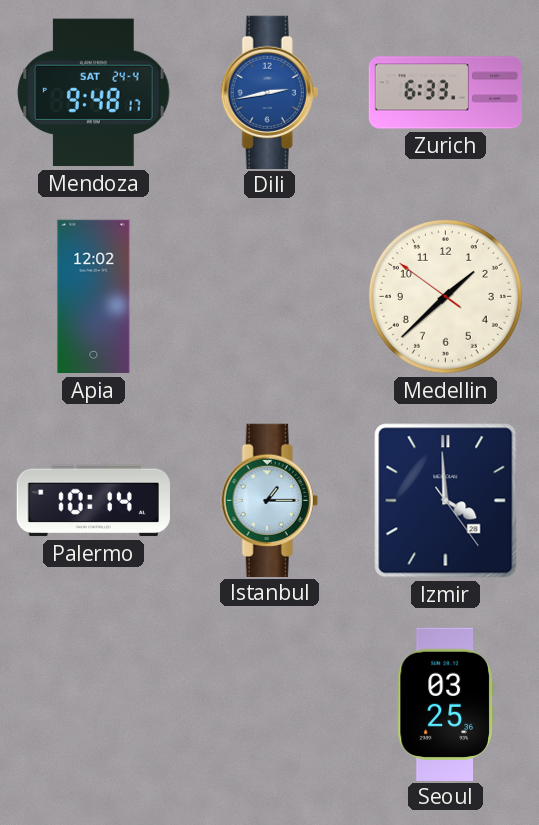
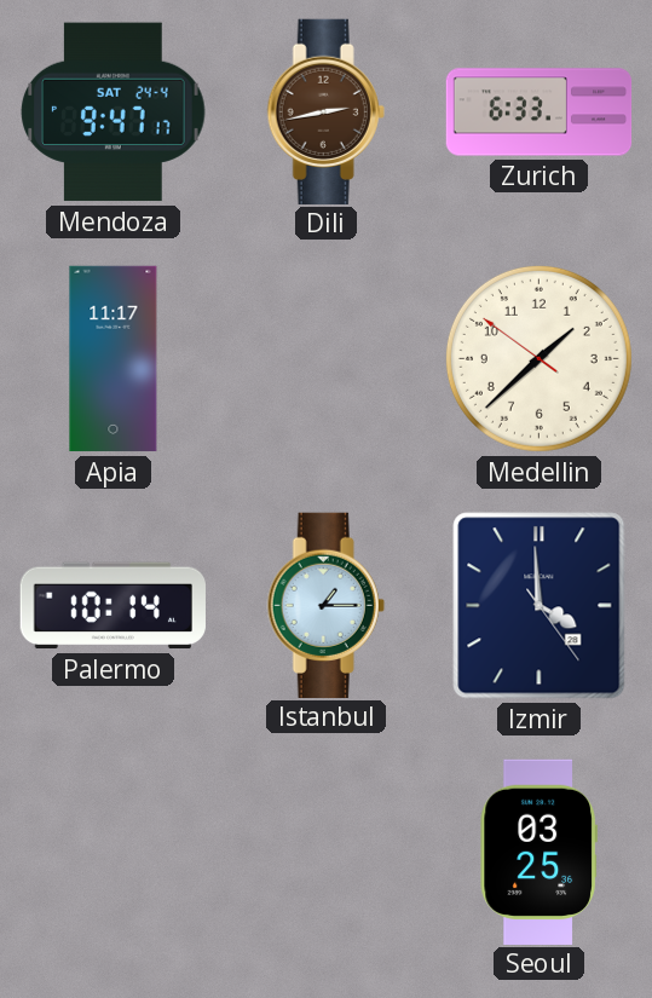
Mendoza: 9:48 -> 9:47
Dili dial: blue -> brown
Apia: 12:02 -> 11:17
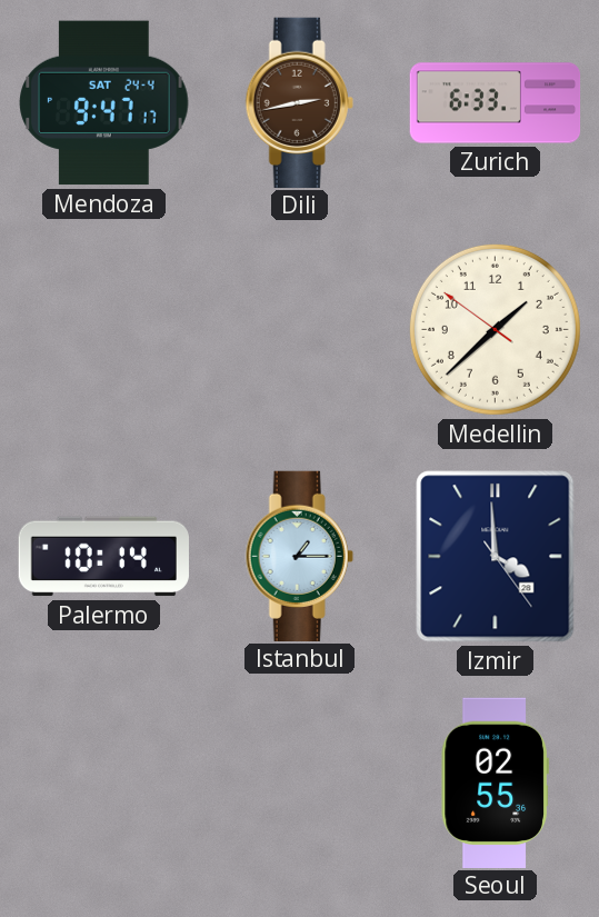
Apia: 11:17 -> none
Seoul: 03:25 -> 02:55
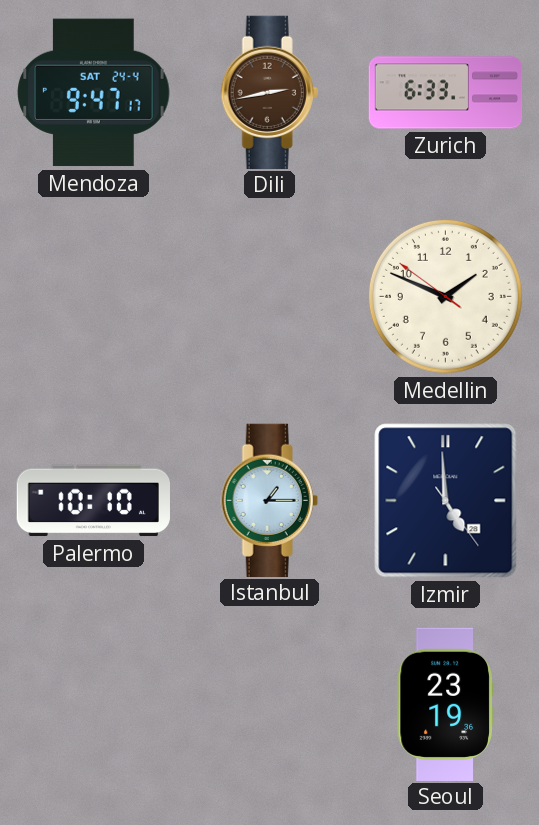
Medellin: 1:37 -> 1:48
Palermo: 10:14 -> 10:10
Izmir: 3:59 -> 4:59
Seoul: 02:55 -> 23:19
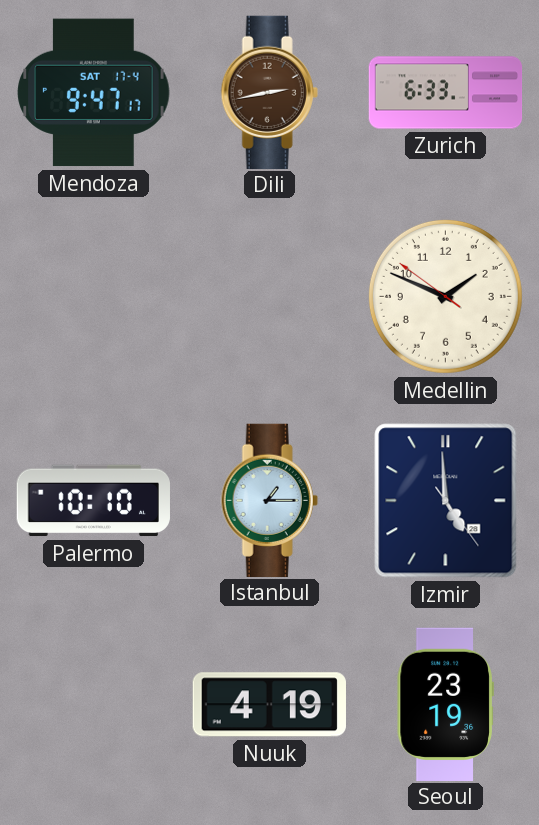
Mendoza date: SAT 24-4 -> SAT 17-4
Nuuk: none -> 4:19
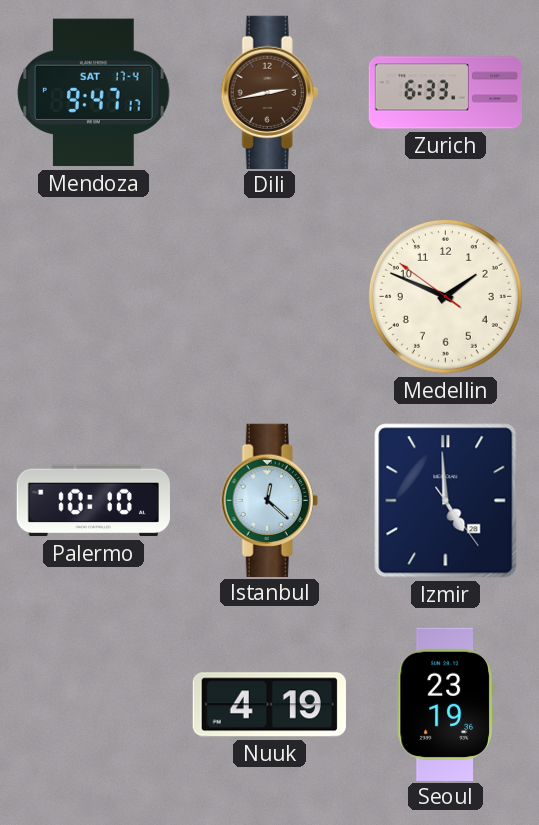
Istanbul: 1:15 -> 12:22
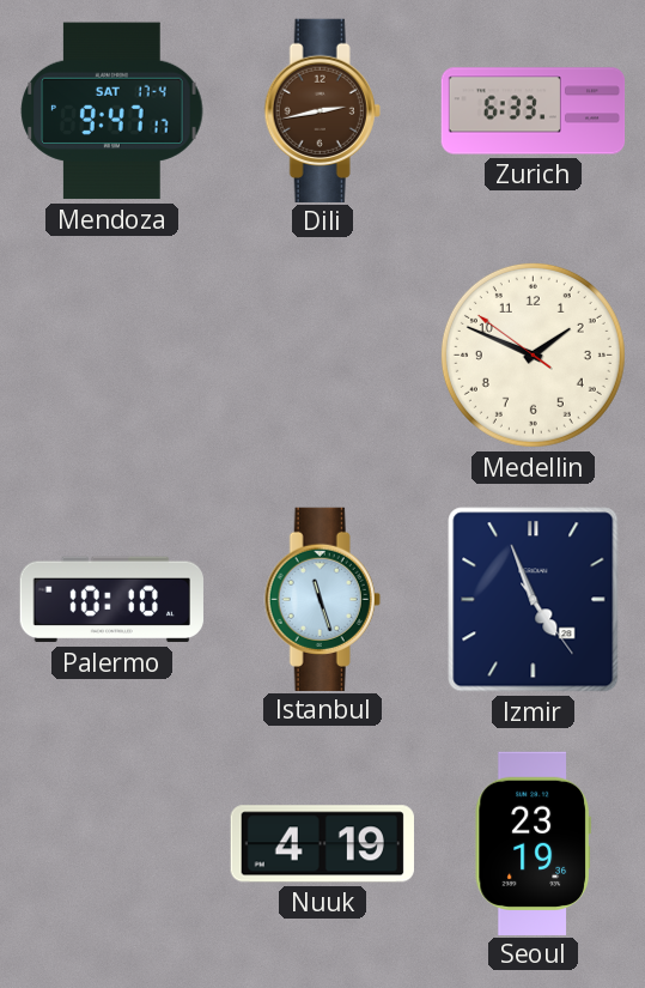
Istanbul: 12:22 -> 11:27
Izmir: 4:59 -> 4:56
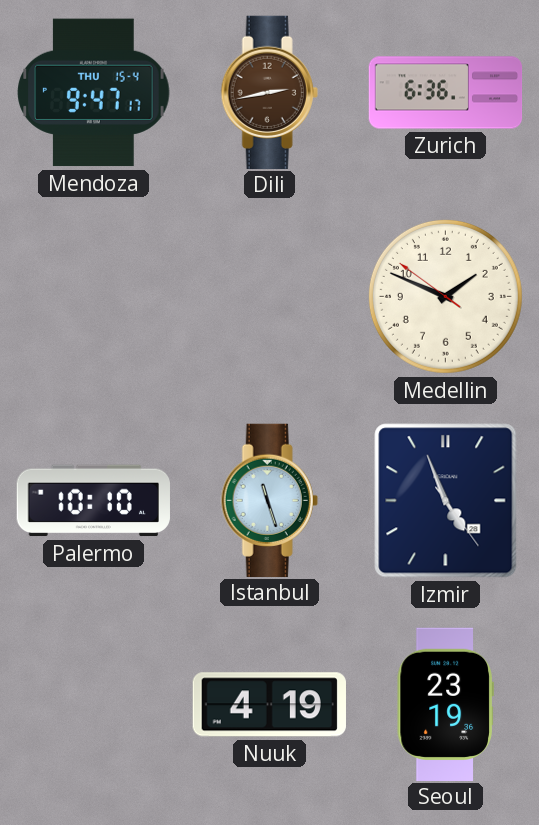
Mendoza date: SAT 17-4 -> THU 15-4
Zurich: 6:33 -> 6:36
